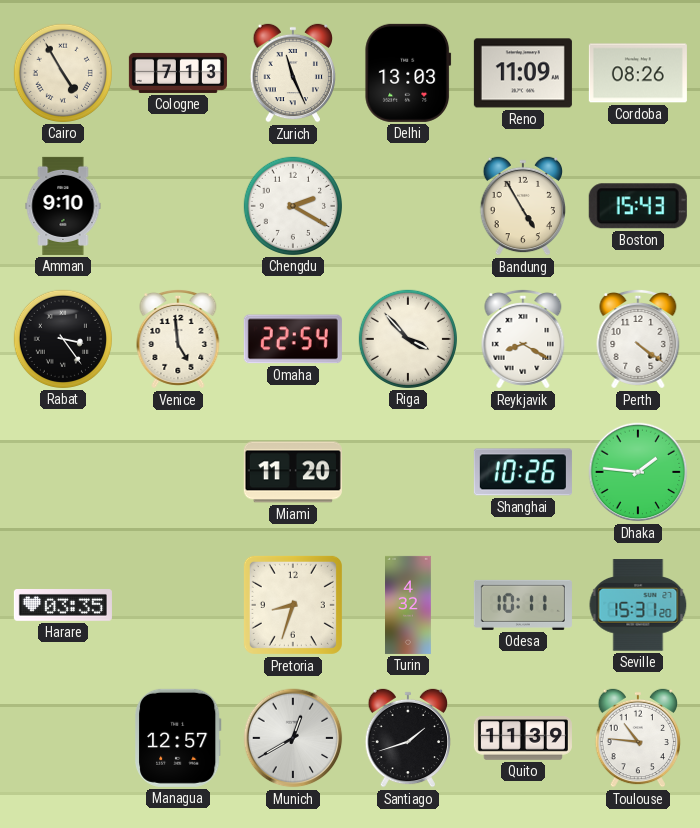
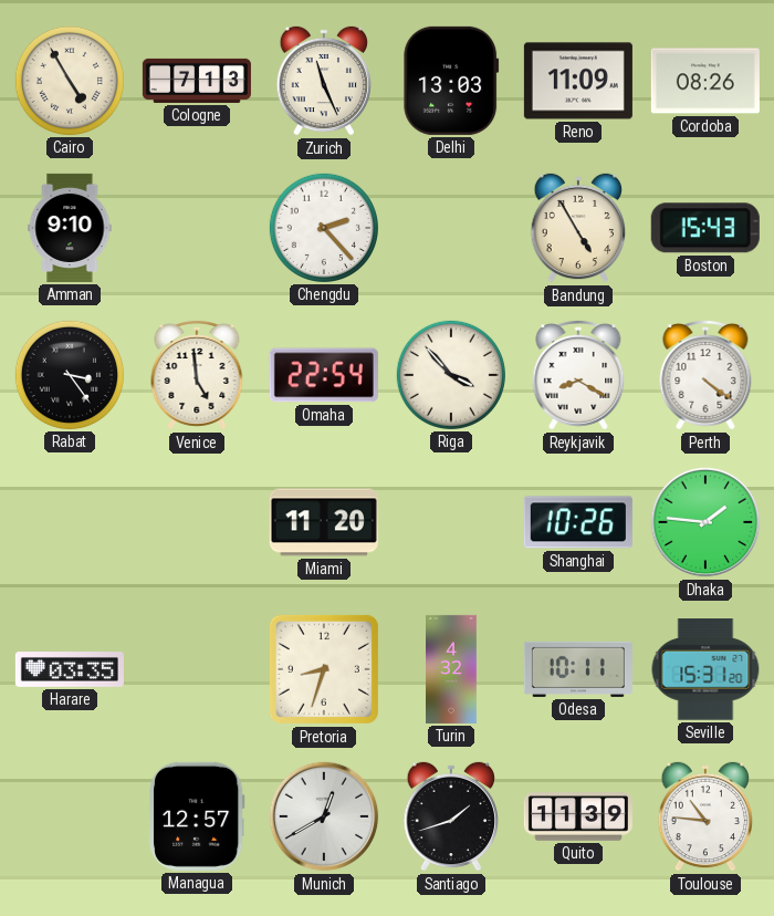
Chengdu: 2:20 -> 2:23
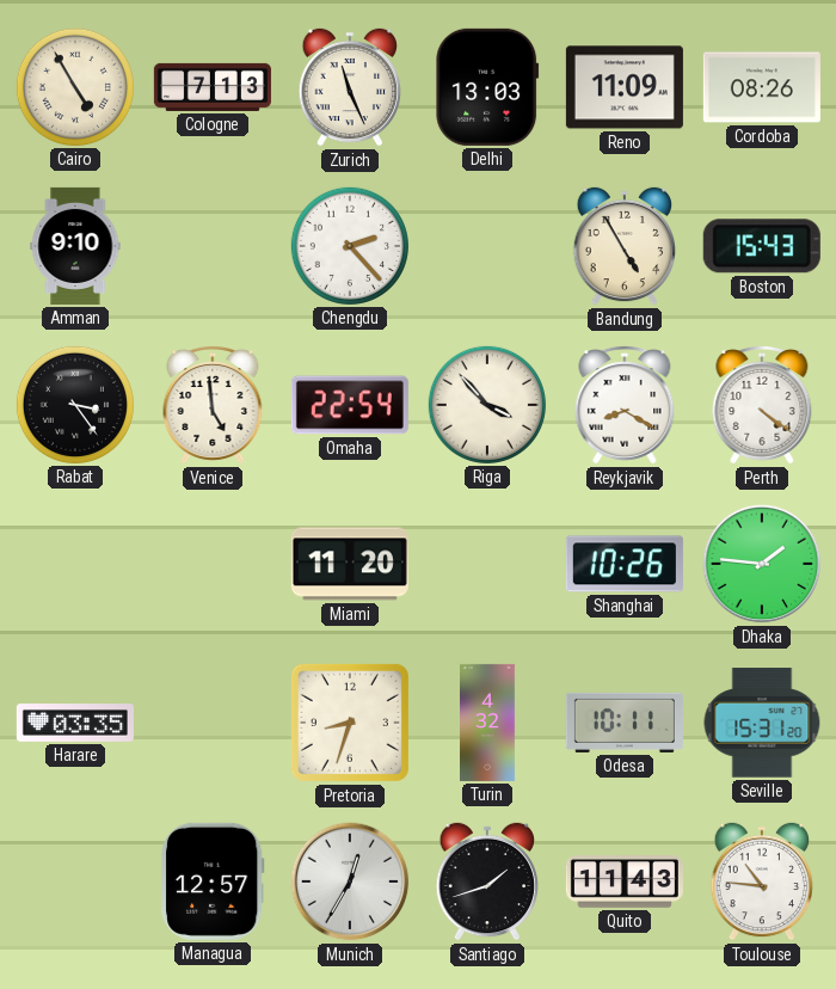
Munich: 12:40 -> 12:35
Quito: 11:39 -> 11:43
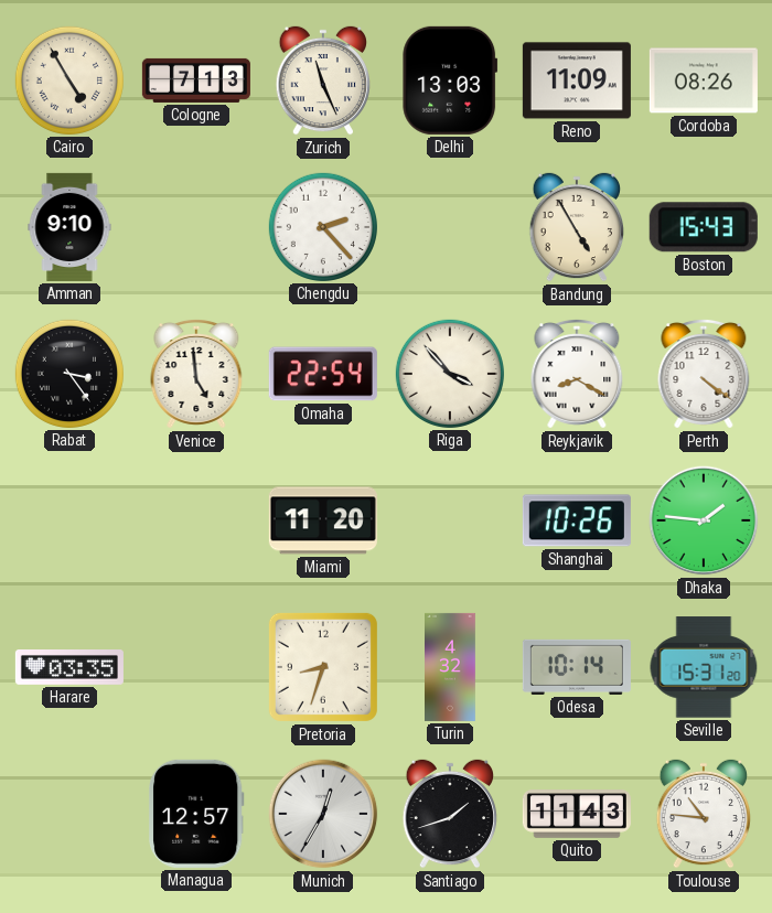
Odesa: 10:11 -> 10:14
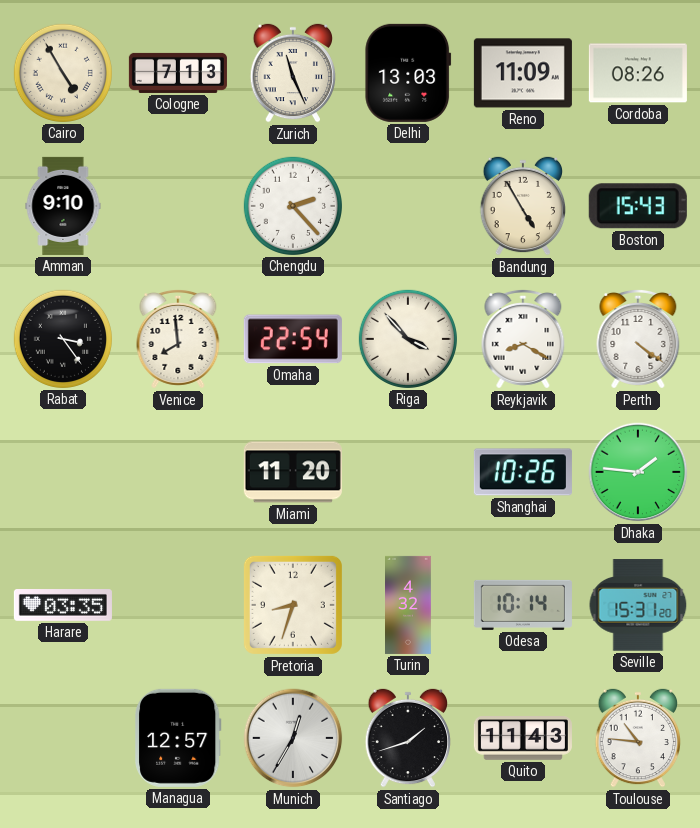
Venice: 4:59 -> 7:59
